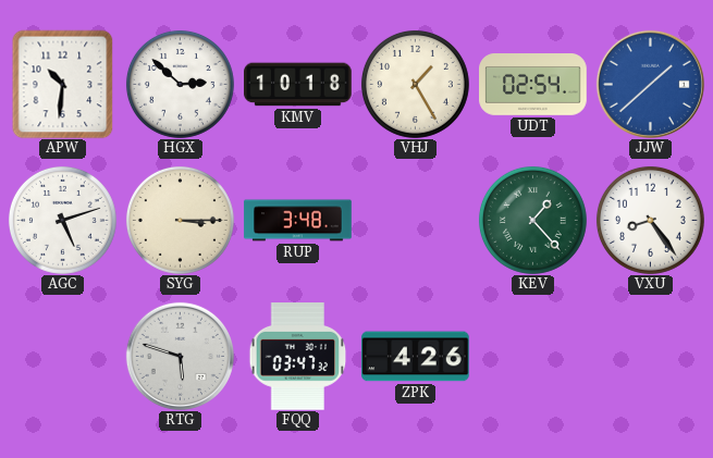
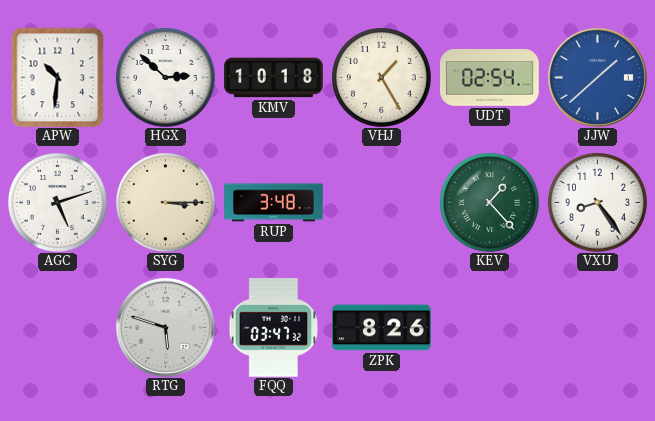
ZPK: 4:26 -> 8:26
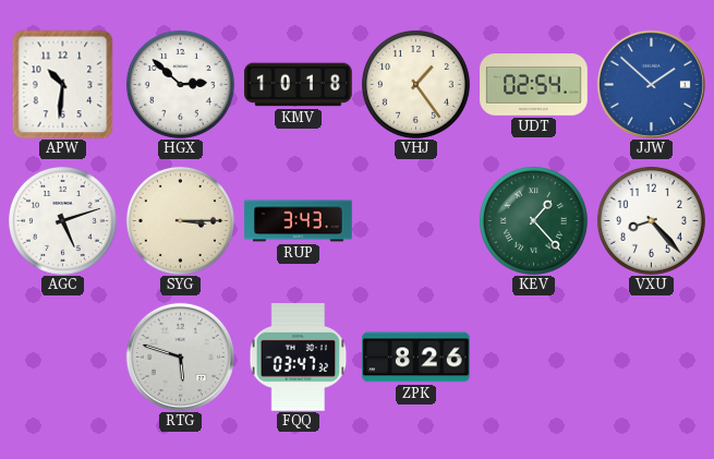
VHJ: 1:25 -> 1:24
JJW: 1:38 -> 1:52
RUP: 3:48 -> 3:43
VXU: 8:24 -> 8:23
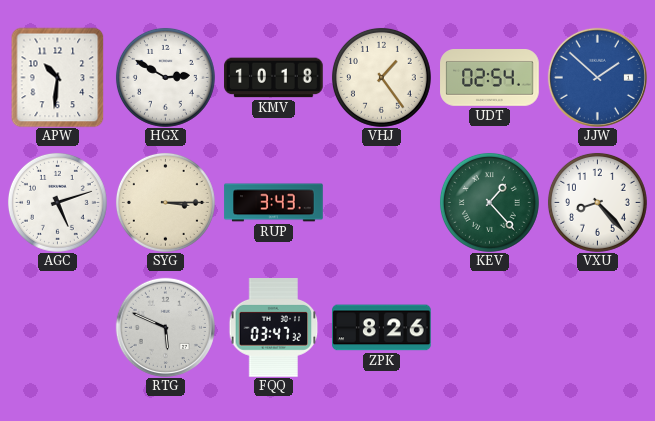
HGX: 2:52 -> 2:50
RTG: 5:48 -> 5:49
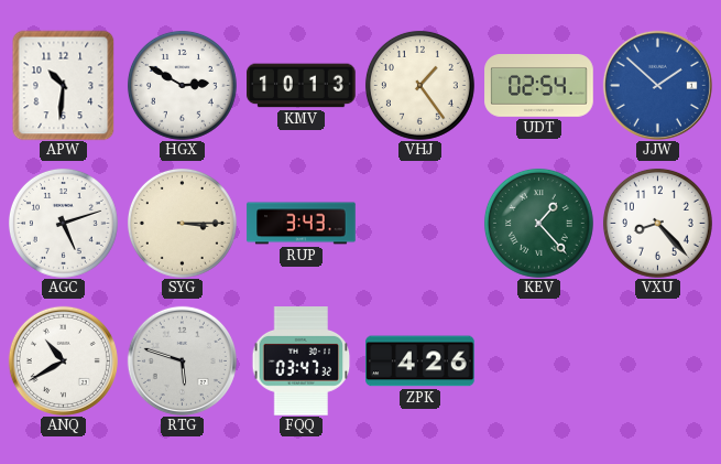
KMV: 10:18 -> 10:13
ANQ: none -> 10:40
RTG: 5:49 -> 5:48
ZPK: 8:26 -> 4:26
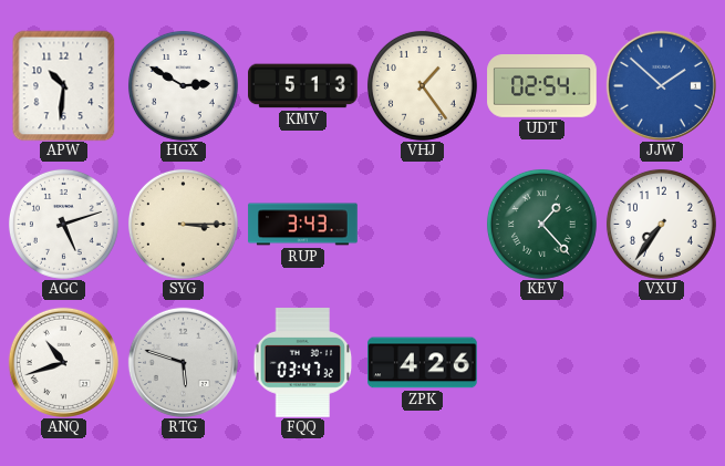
KMV: 10:13 -> 5:13
VXU: 8:23 -> 7:36
ANQ: 10:40 -> 10:42
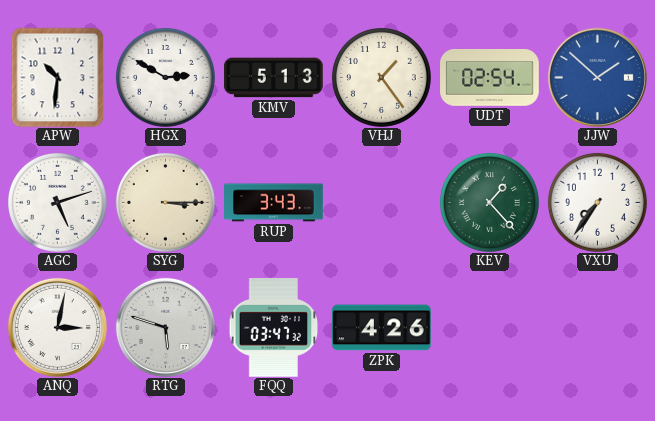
ANQ: 10:42 -> 3:02
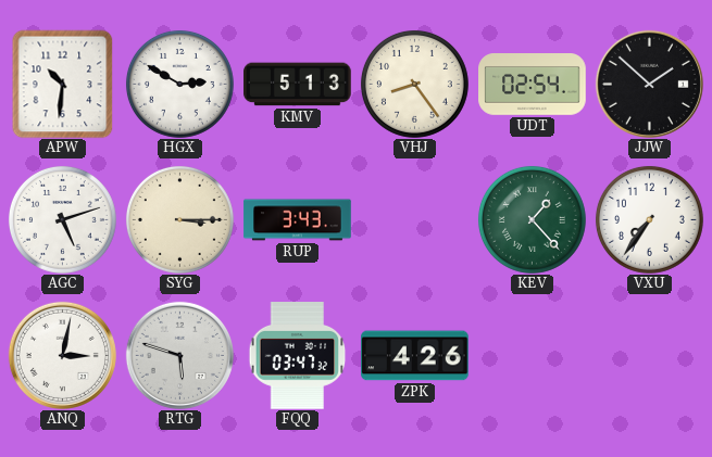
VHJ: 1:24 -> 8:24
JJW dial: blue -> black
